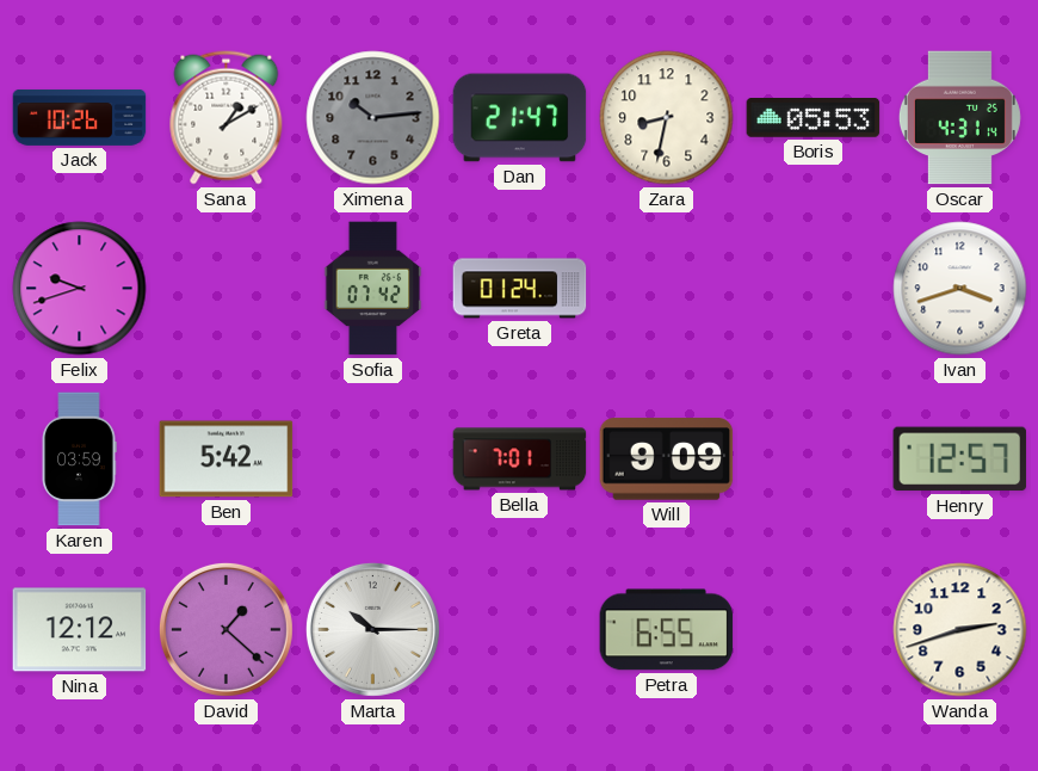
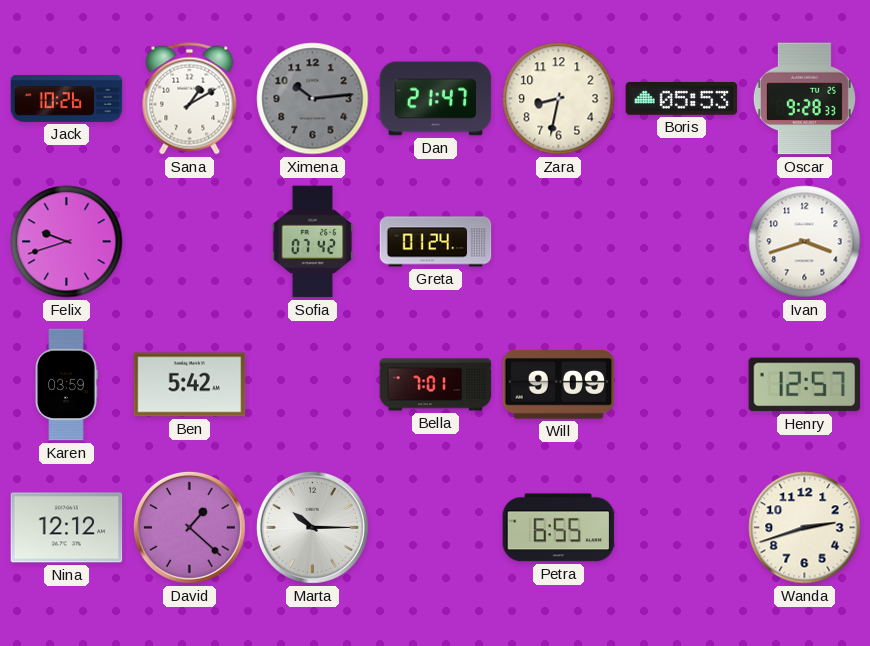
Oscar: 4:31 -> 9:28
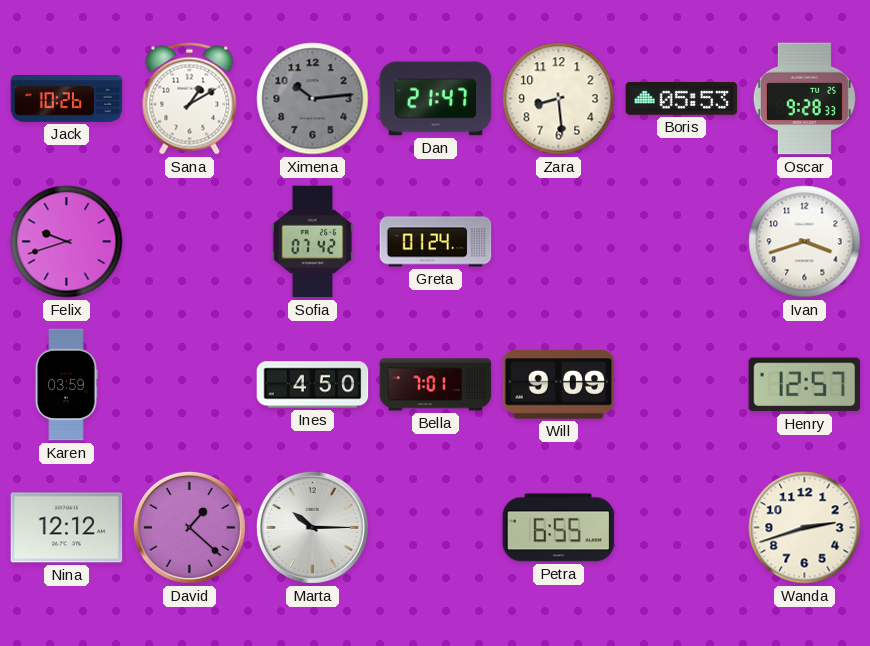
Zara: 8:32 -> 8:29
Ben: 5:42 -> none
Ines: none -> 4:50
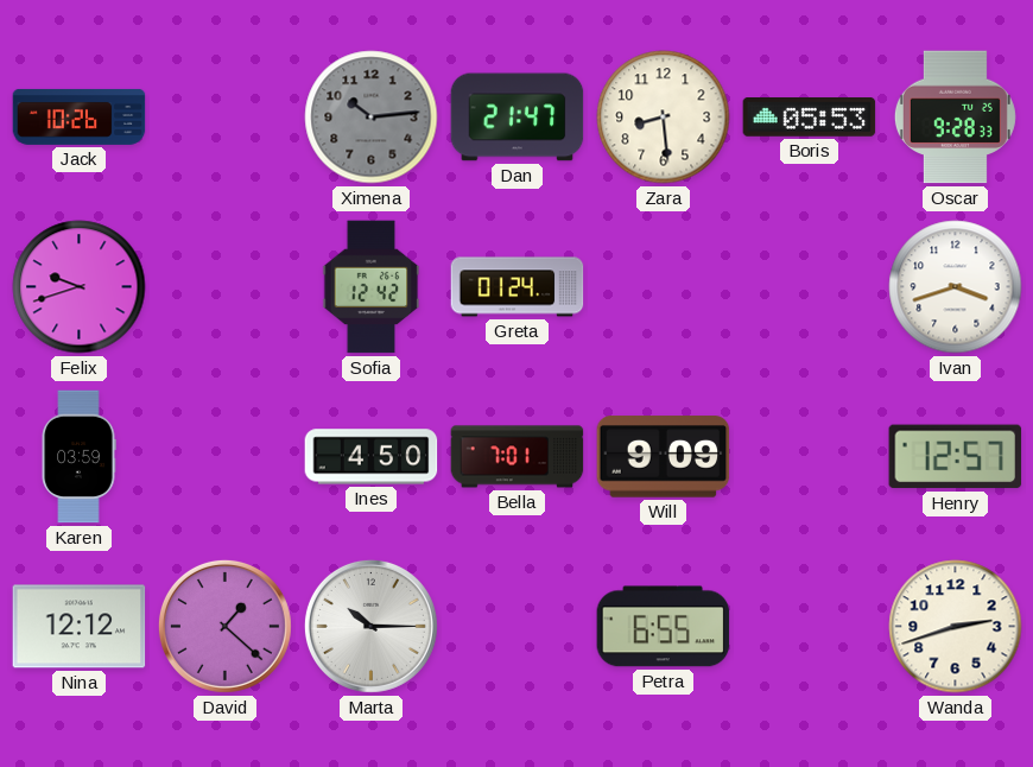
Sana: 1:10 -> none
Sofia: 07:42 -> 12:42
